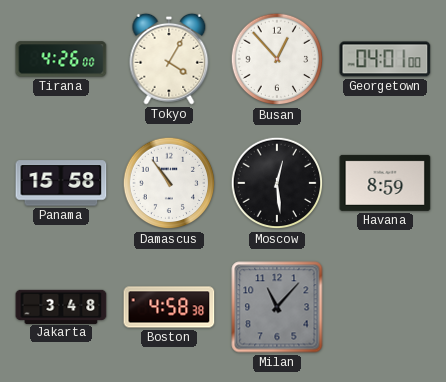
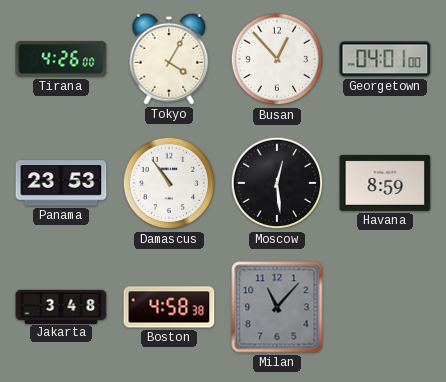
Panama: 15:58 -> 23:53
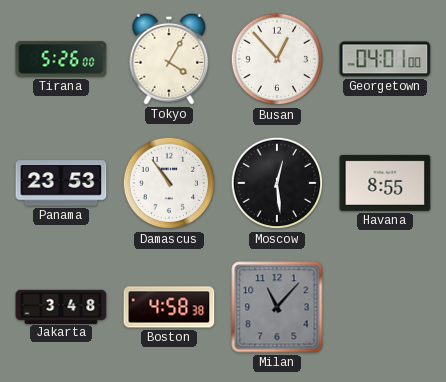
Tirana: 4:26 -> 5:26
Havana: 8:59 -> 8:55
